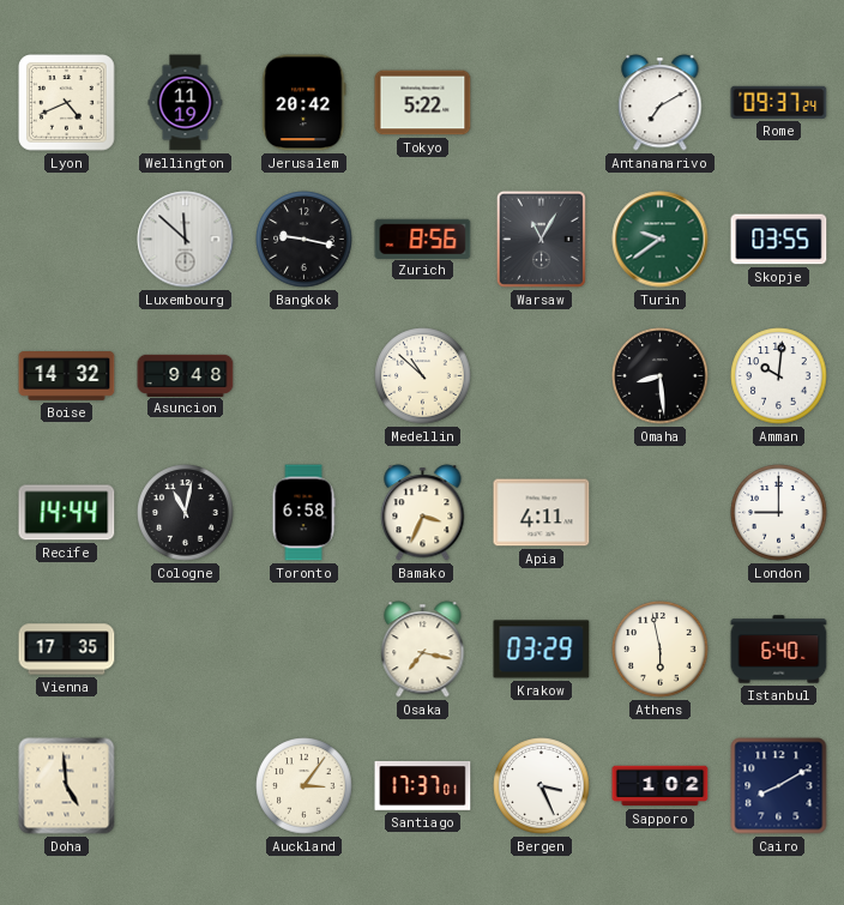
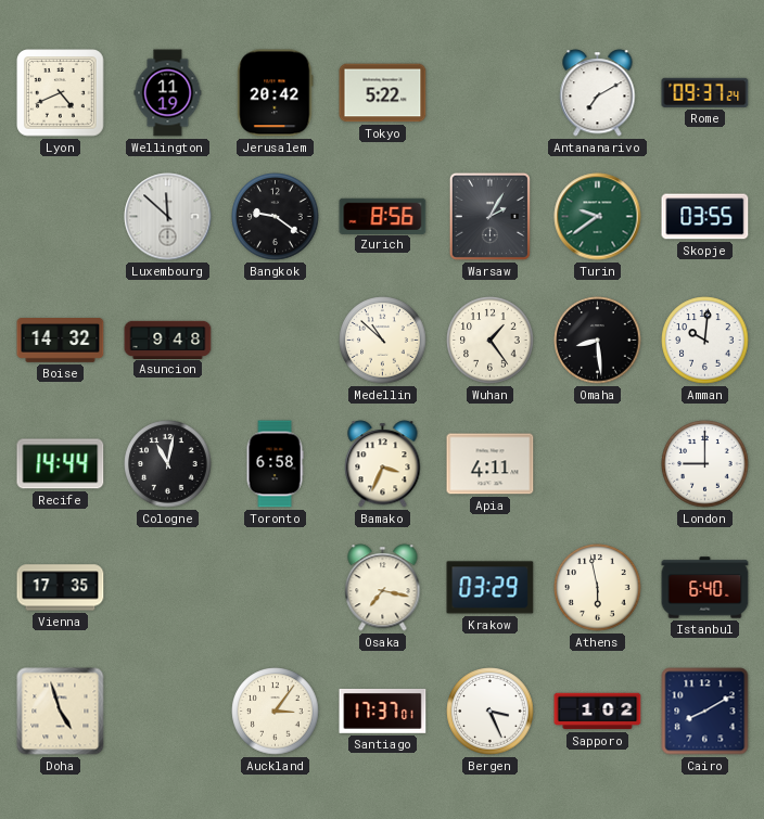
Bangkok: 9:17 -> 9:21
Warsaw: 11:05 -> 2:05
Wuhan: none -> 1:24
Doha: 4:59 -> 4:57
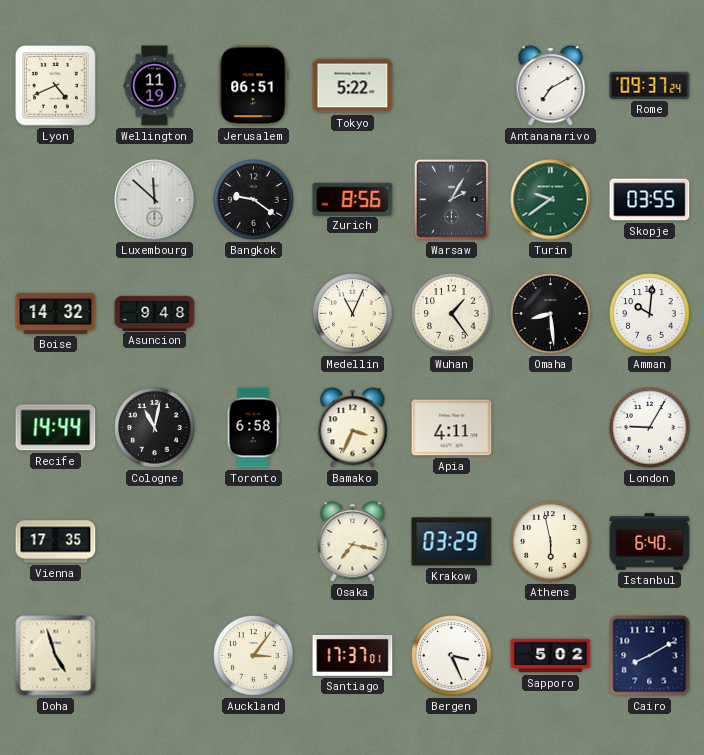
Jerusalem: 20:42 -> 06:51
Medellin: 10:52 -> 11:04
London: 9:00 -> 9:05
Sapporo: 1:02 -> 5:02
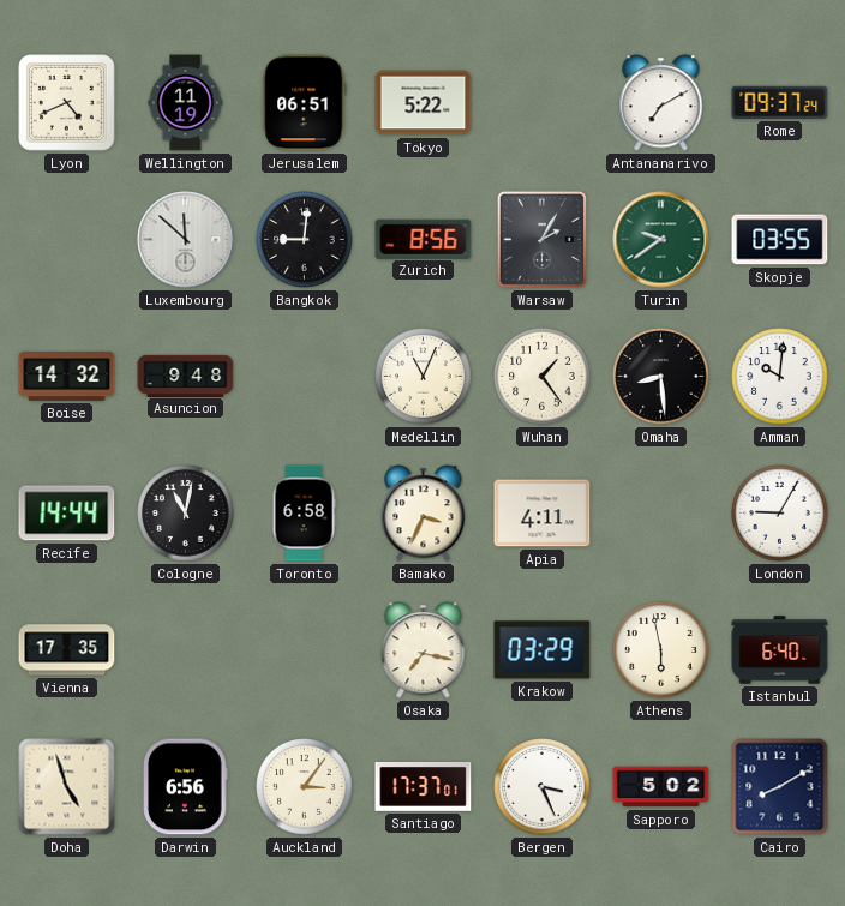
Bangkok: 9:21 -> 9:01
Darwin: none -> 6:56
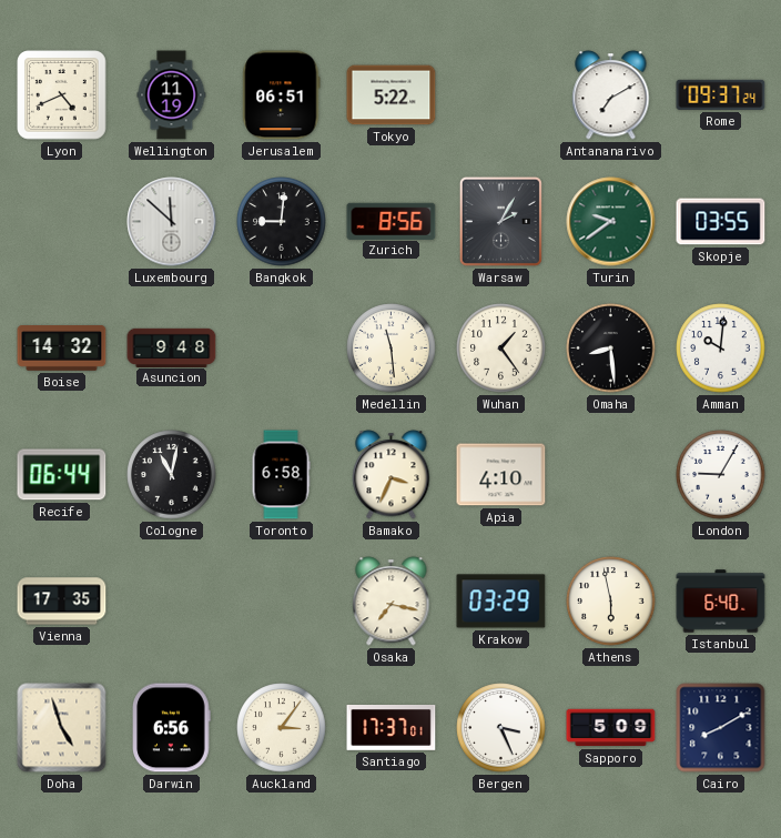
Medellin: 11:04 -> 11:29
Recife: 14:44 -> 06:44
Apia: 4:11 -> 4:10
Sapporo: 5:02 -> 5:09
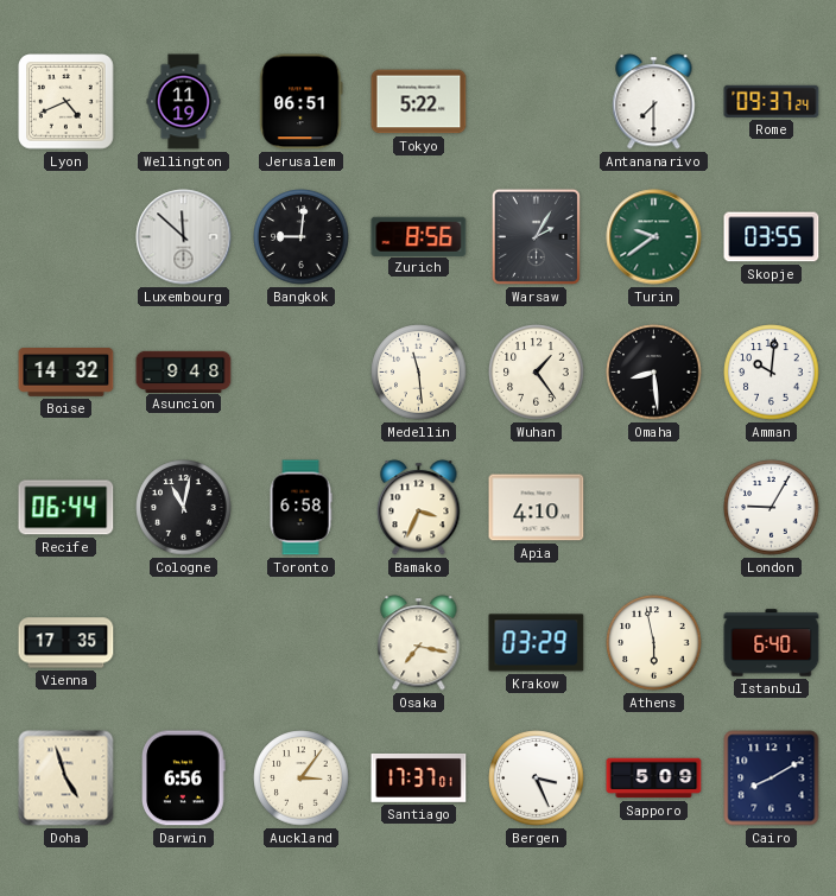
Antananarivo: 7:10 -> 7:30
